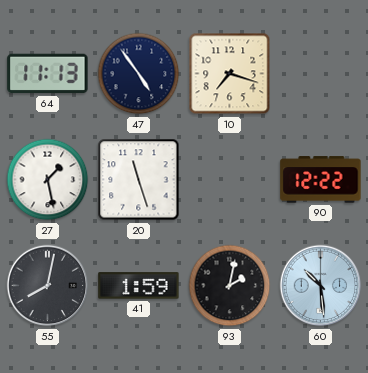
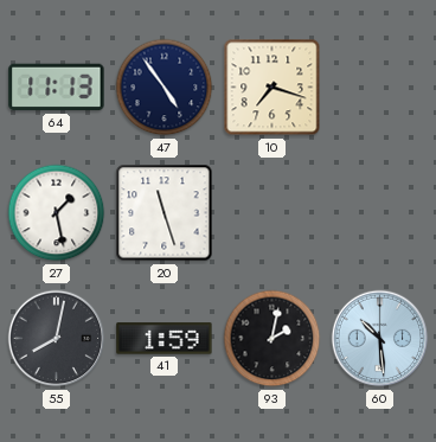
90: 12:22 -> none
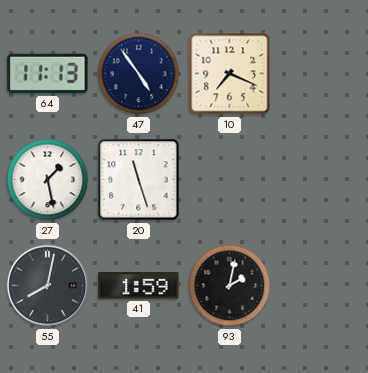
10: 7:18 -> 7:19
60: 10:29 -> none
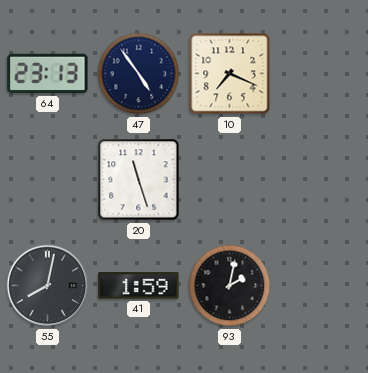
64: 11:13 -> 23:13
27: 1:28 -> none
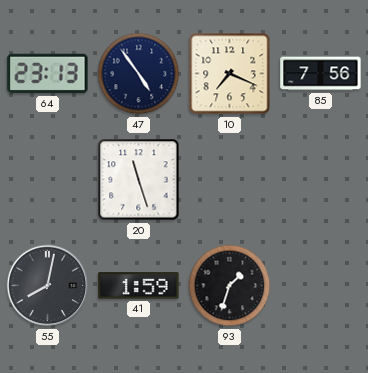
85: none -> 7:56
93: 2:02 -> 1:33
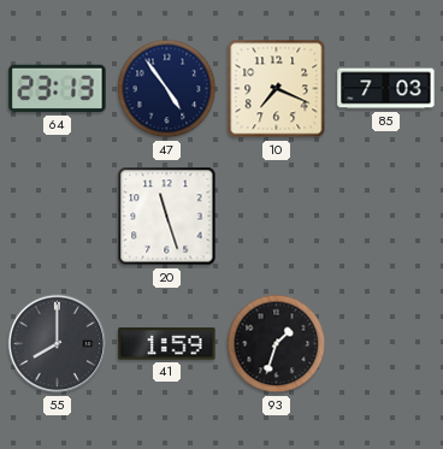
85: 7:56 -> 7:03
55: 8:02 -> 8:00
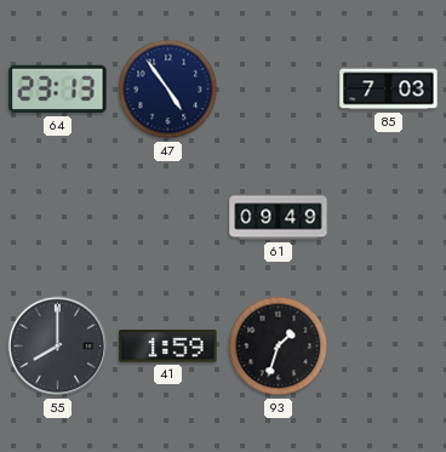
10: 7:19 -> none
20: 11:27 -> none
61: none -> 09:49
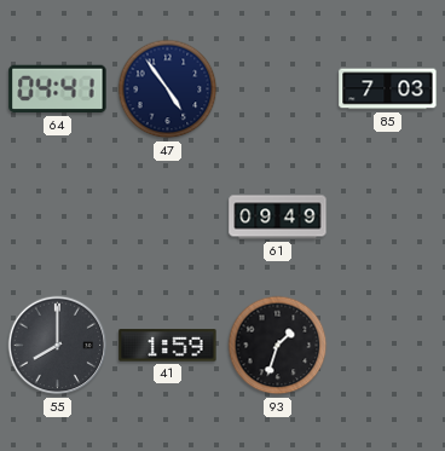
64: 23:13 -> 04:41
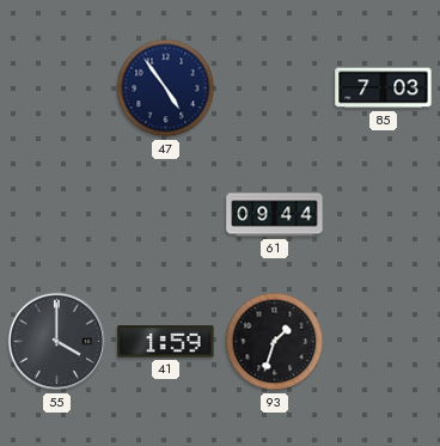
64: 04:41 -> none
61: 09:49 -> 09:44
55: 8:00 -> 4:00
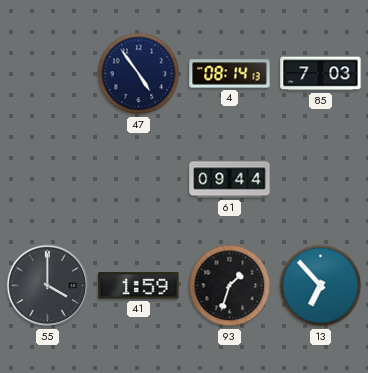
4: none -> 08:14
13: none -> 6:53
